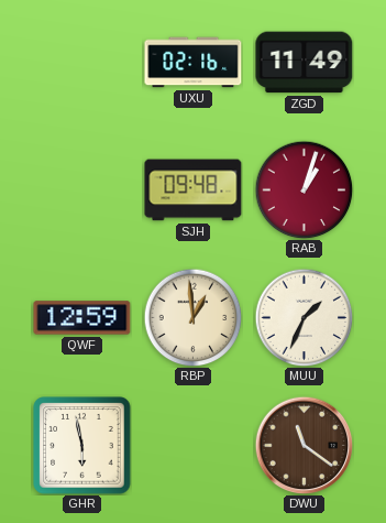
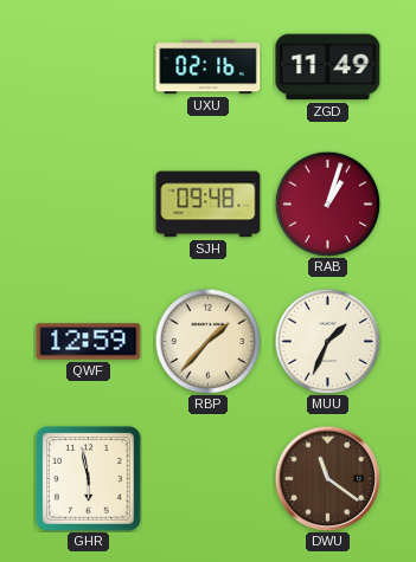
RBP: 12:59 -> 1:37
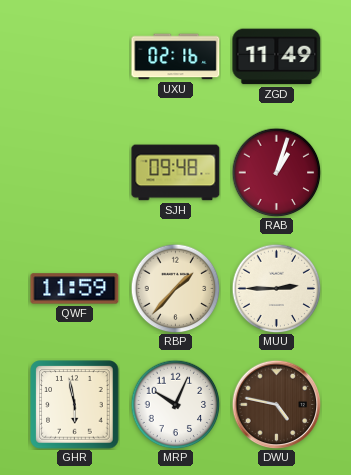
QWF: 12:59 -> 11:59
MUU: 1:34 -> 2:45
MRP: none -> 10:04
DWU: 11:21 -> 4:47
